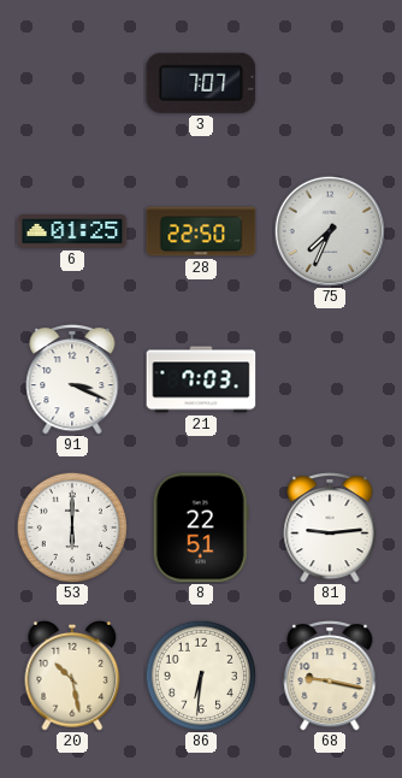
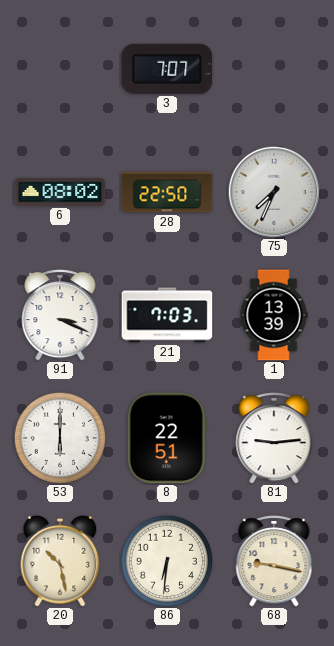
6: 01:25 -> 08:02
1: none -> 13:39
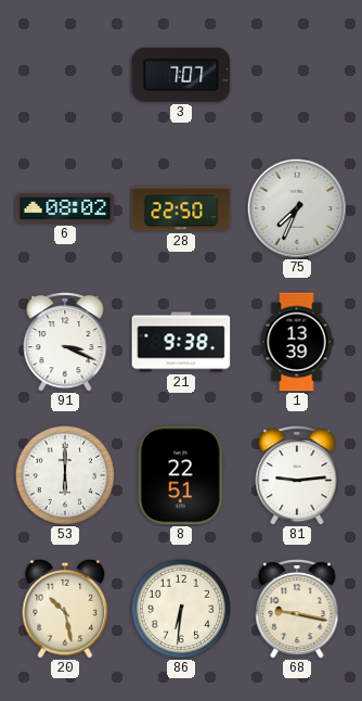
21: 7:03 -> 9:38
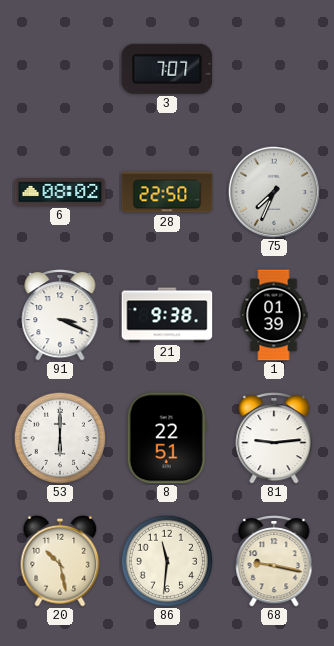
1: 13:39 -> 01:39
86: 6:31 -> 11:31
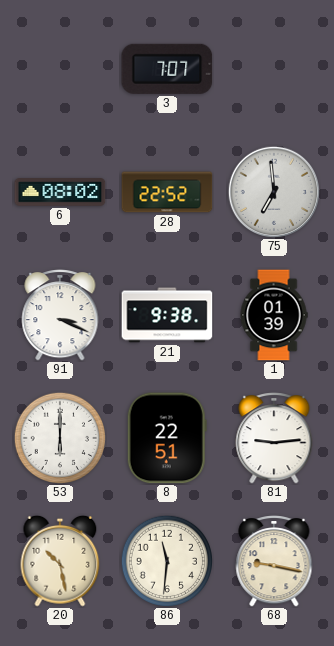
28: 22:50 -> 22:52
75: 7:34 -> 6:59
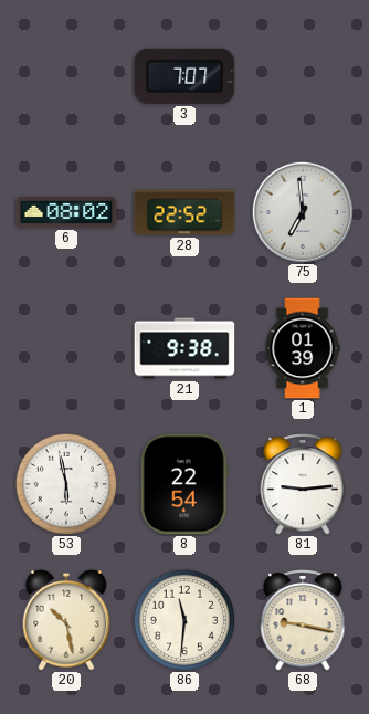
91: 3:19 -> none
53: 6:00 -> 5:58
8: 22:51 -> 22:54
